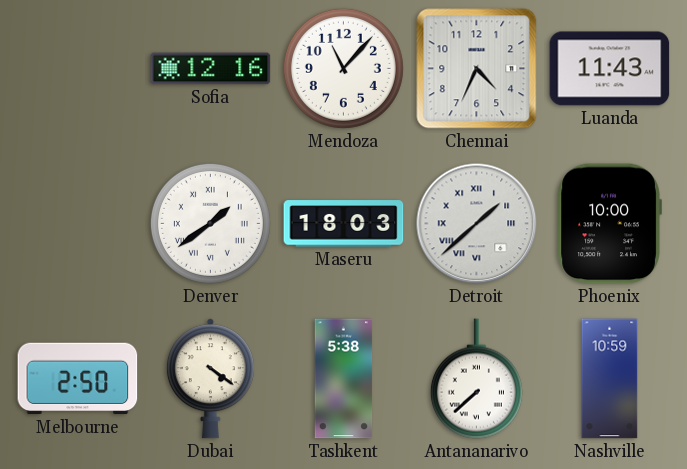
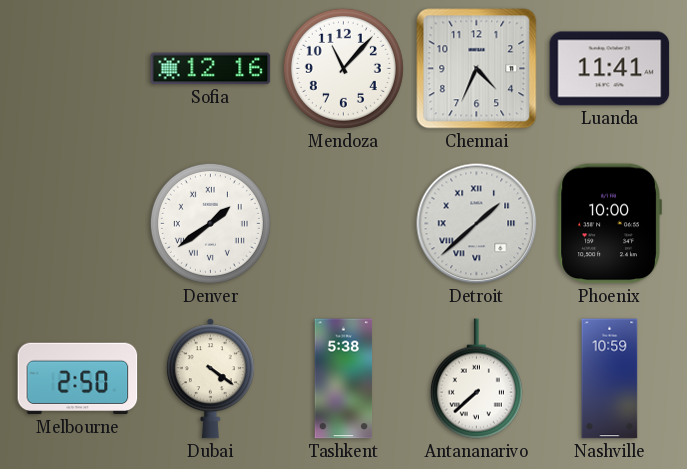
Luanda: 11:43 -> 11:41
Maseru: 18:03 -> none
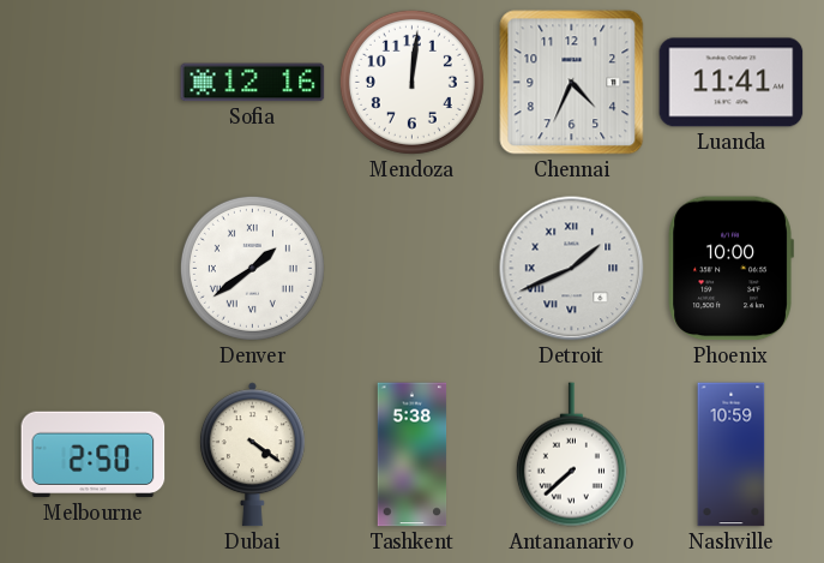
Mendoza: 11:07 -> 12:01
Detroit: 1:38 -> 1:41
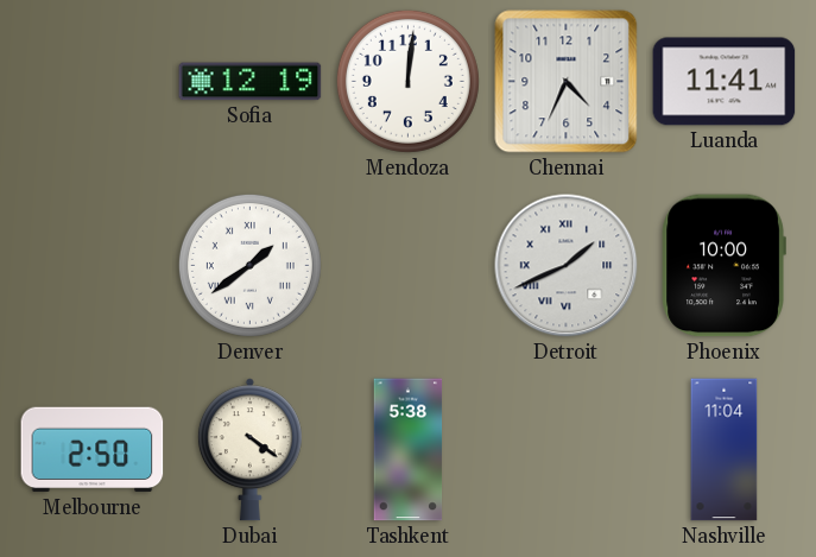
Sofia: 12:16 -> 12:19
Antananarivo: 7:38 -> none
Nashville: 10:59 -> 11:04
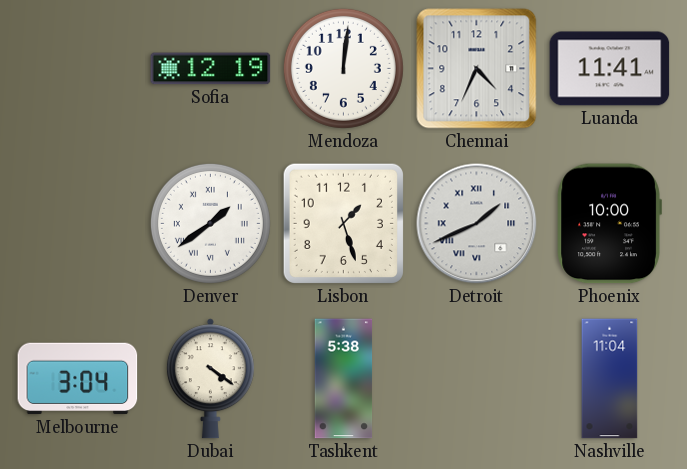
Lisbon: none -> 1:27
Melbourne: 2:50 -> 3:04
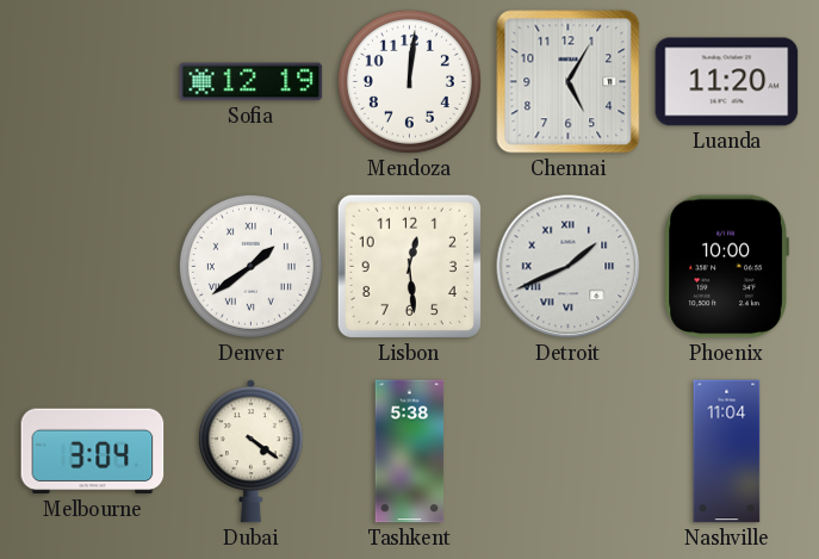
Chennai: 4:34 -> 5:05
Luanda: 11:41 -> 11:20
Lisbon: 1:27 -> 12:29
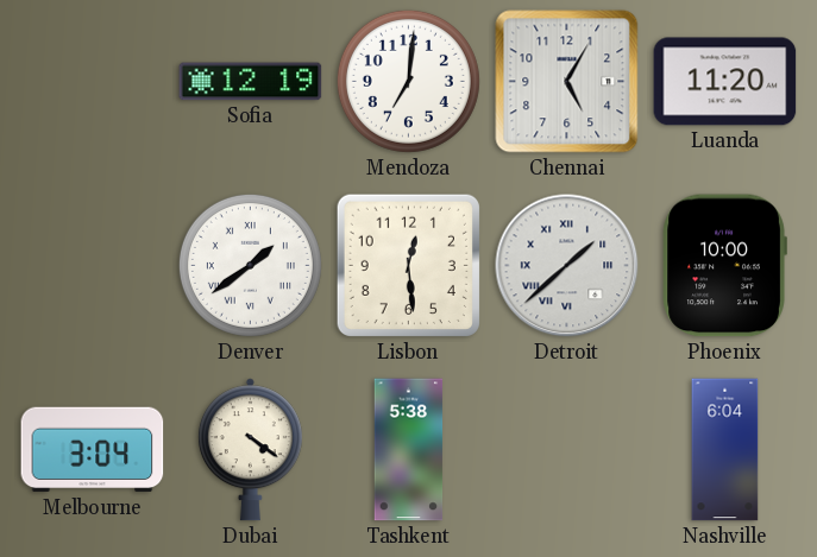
Mendoza: 12:01 -> 7:01
Detroit: 1:41 -> 1:38
Nashville: 11:04 -> 6:04
